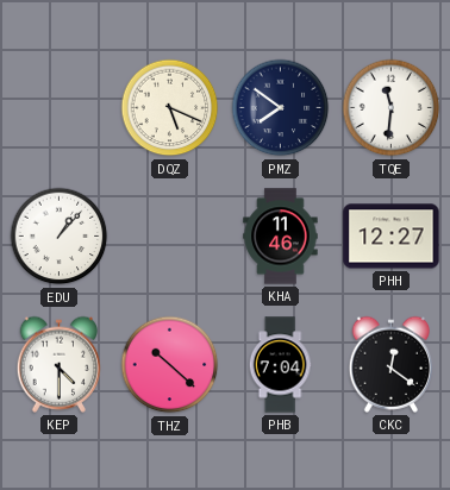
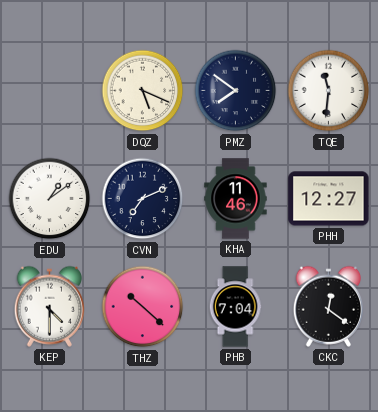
EDU: 1:07 -> 1:09
CVN: none -> 7:11
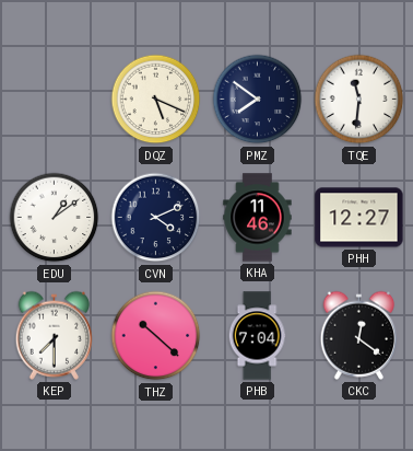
CVN: 7:11 -> 4:11
KEP: 4:30 -> 7:30
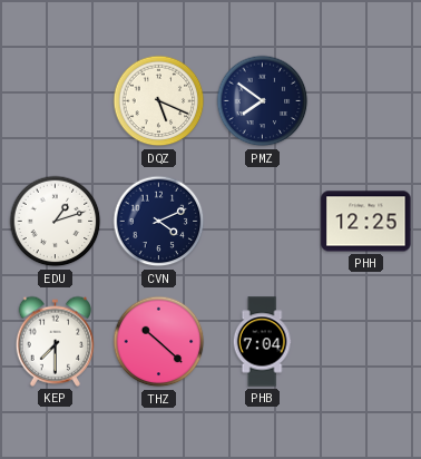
TQE: 11:31 -> none
EDU: 1:09 -> 1:12
KHA: 11:46 -> none
PHH: 12:27 -> 12:25
CKC: 12:21 -> none
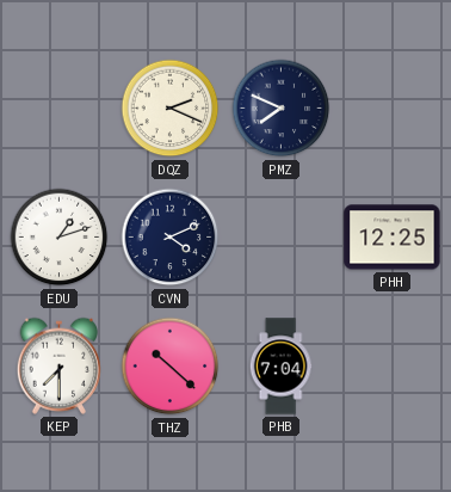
DQZ: 5:19 -> 2:19
PMZ: 7:51 -> 7:49
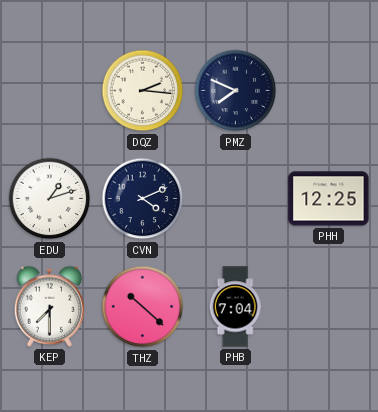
DQZ: 2:19 -> 2:16
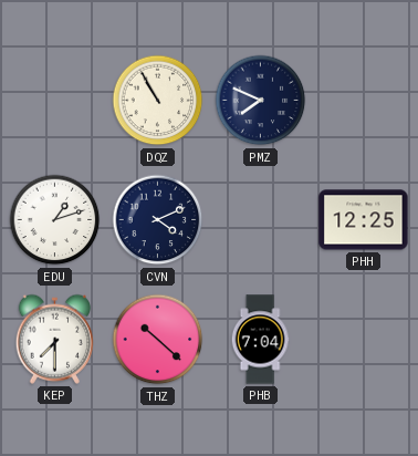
DQZ: 2:16 -> 10:55
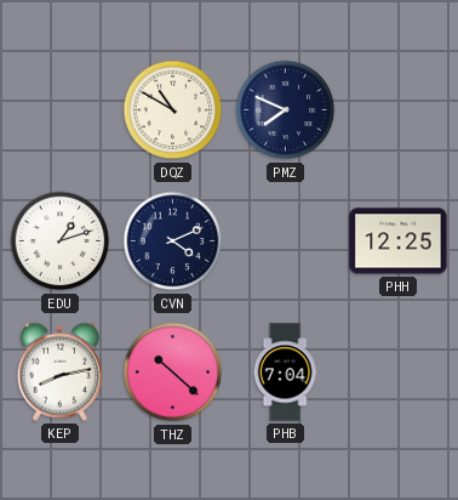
DQZ: 10:55 -> 10:50
KEP: 7:30 -> 8:13
